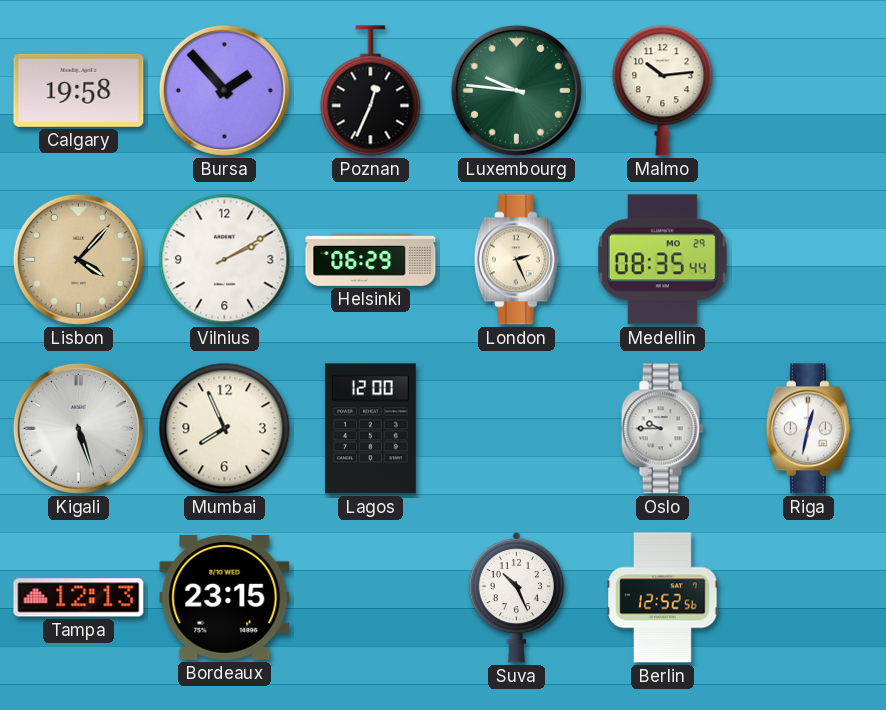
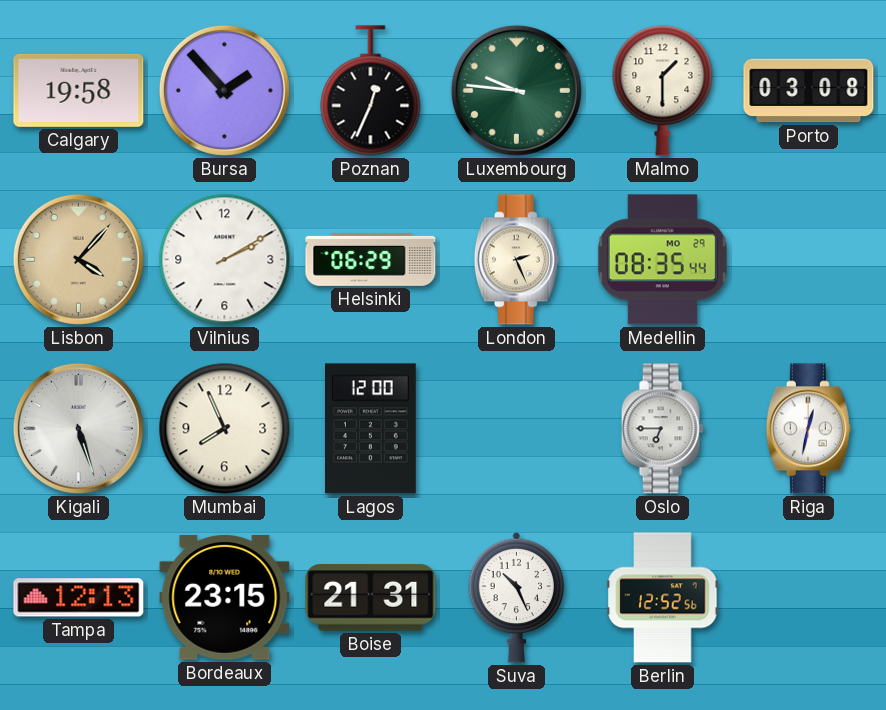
Malmo: 10:14 -> 1:30
Porto: none -> 03:08
Oslo: 9:45 -> 6:45
Boise: none -> 21:31
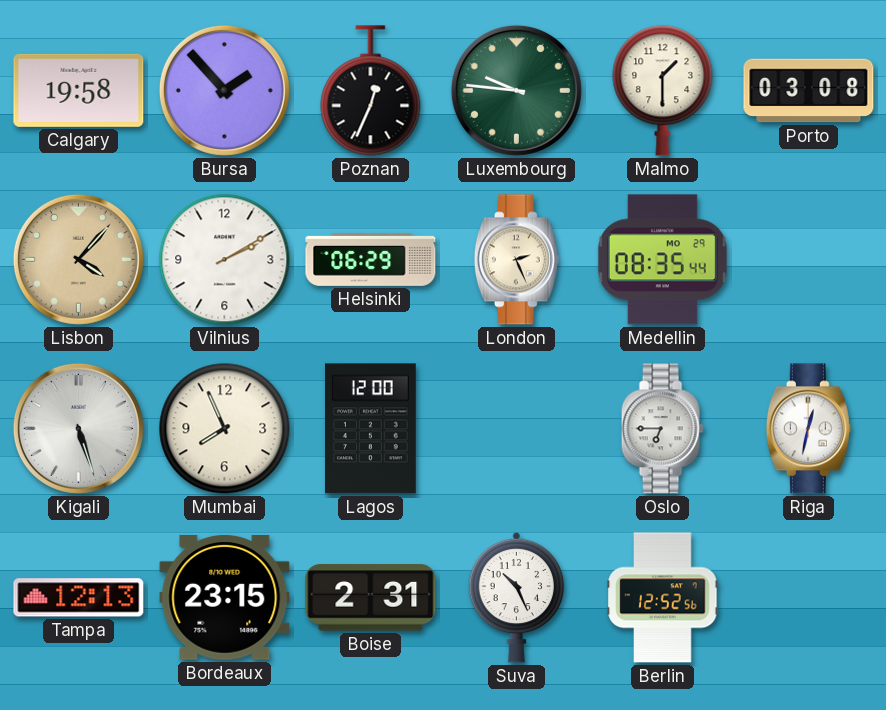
Boise: 21:31 -> 2:31
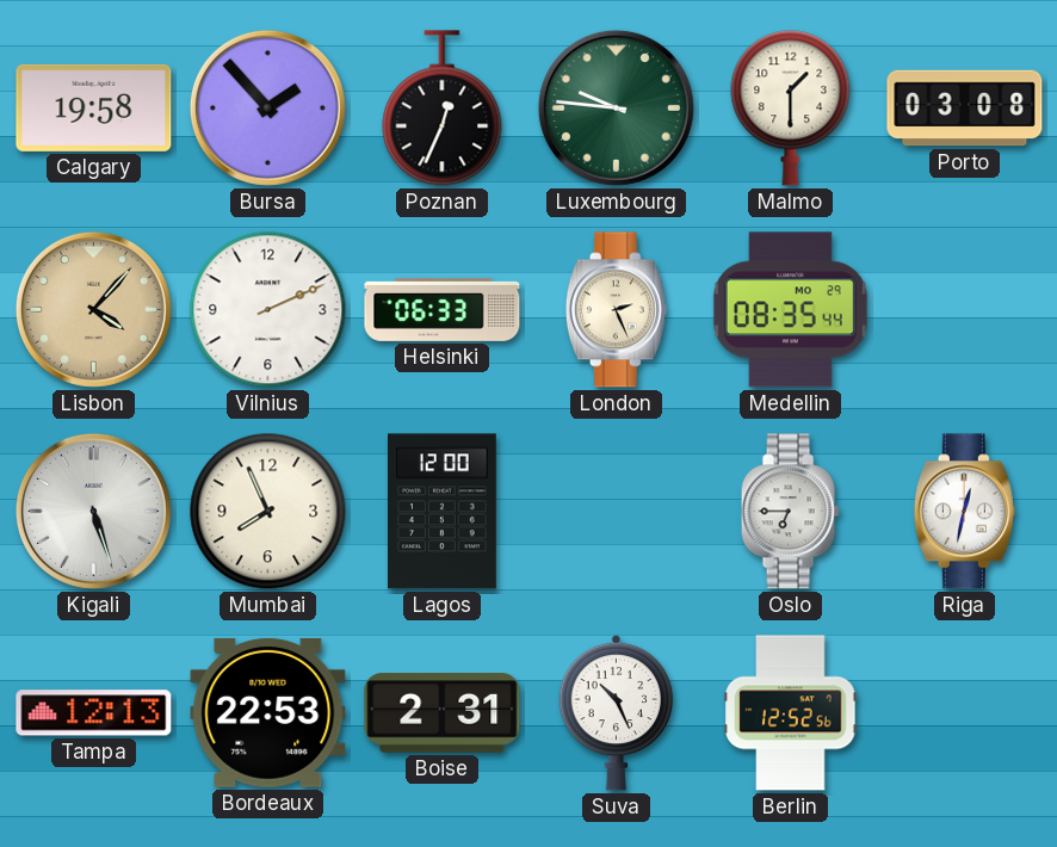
Vilnius: 2:10 -> 2:11
Helsinki: 06:29 -> 06:33
Bordeaux: 23:15 -> 22:53
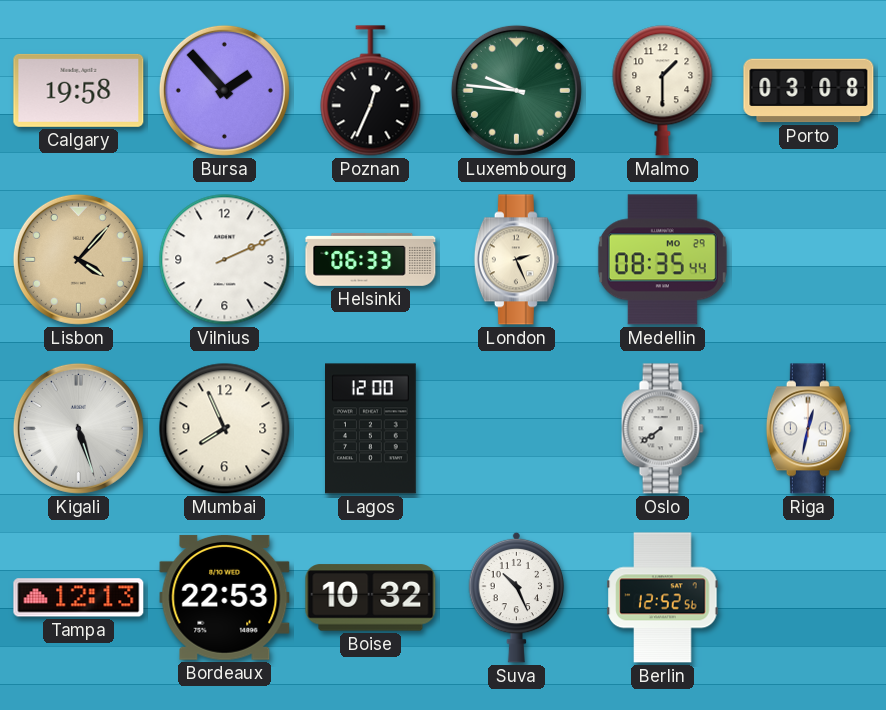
Oslo: 6:45 -> 7:39
Boise: 2:31 -> 10:32
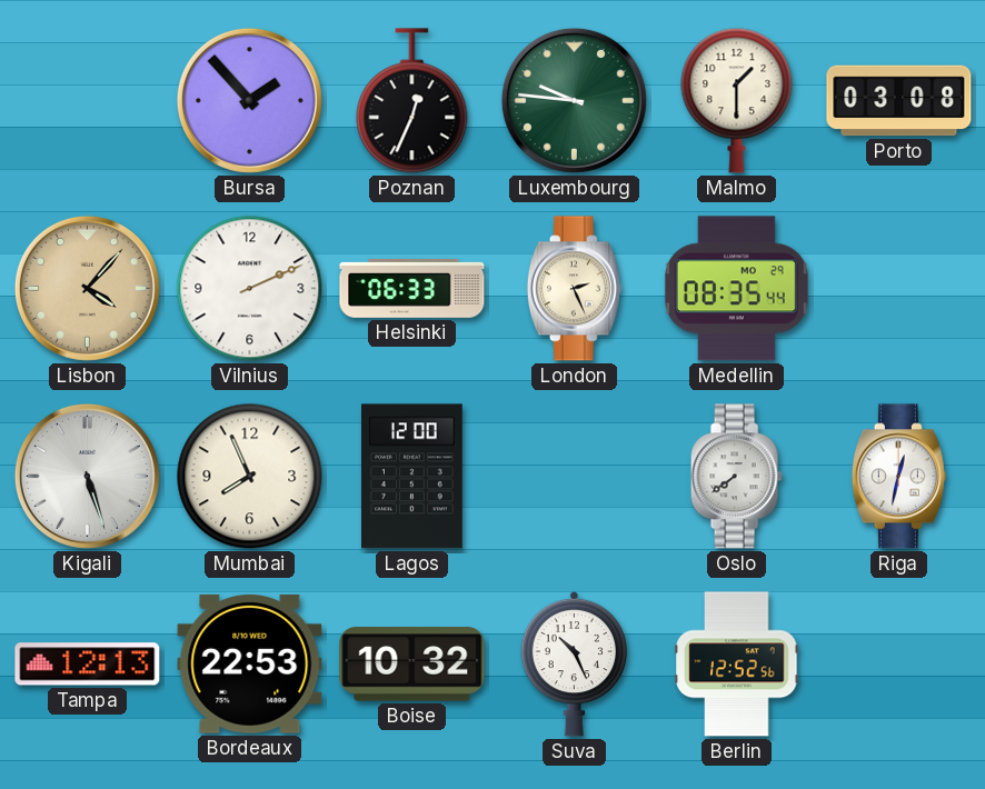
Calgary: 19:58 -> none
